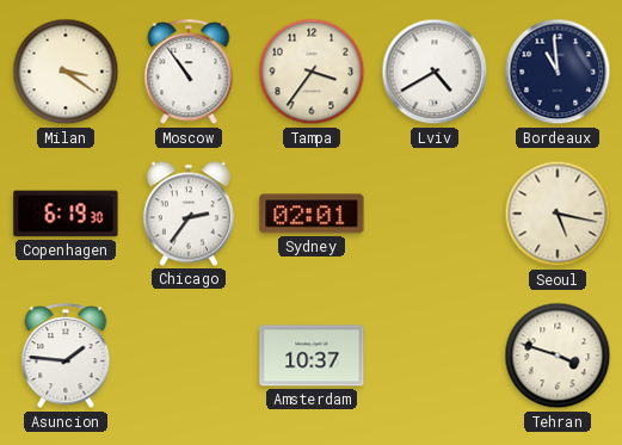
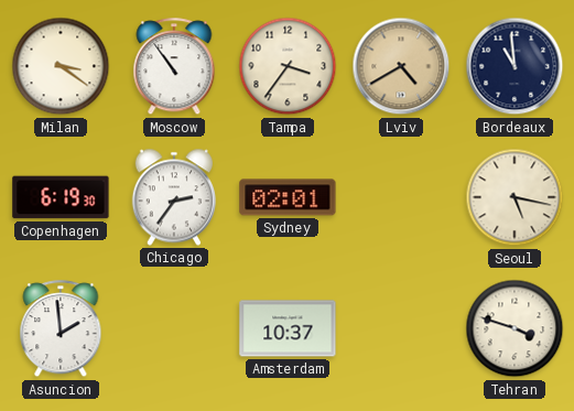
Lviv dial: white -> champagne
Asuncion: 1:46 -> 1:59
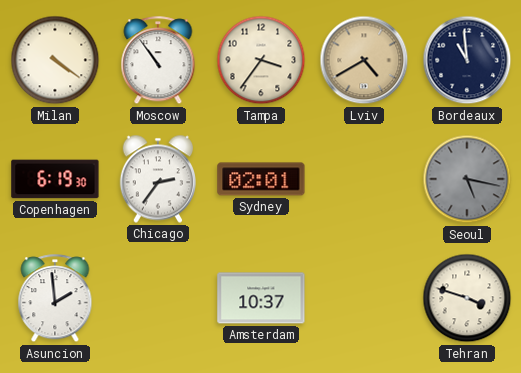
Milan: 3:21 -> 4:21
Seoul dial: cream -> grey
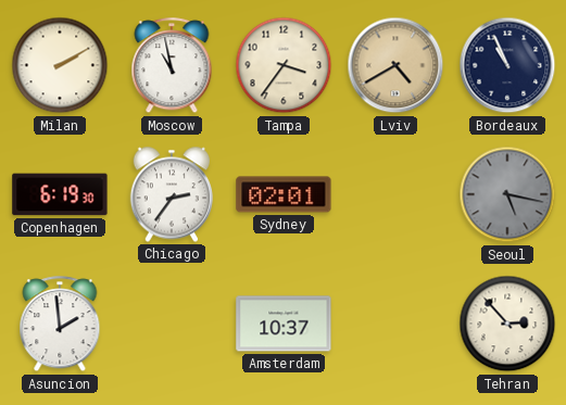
Milan: 4:21 -> 2:10
Moscow: 10:54 -> 10:58
Bordeaux: 10:59 -> 10:56
Tehran: 3:48 -> 2:53
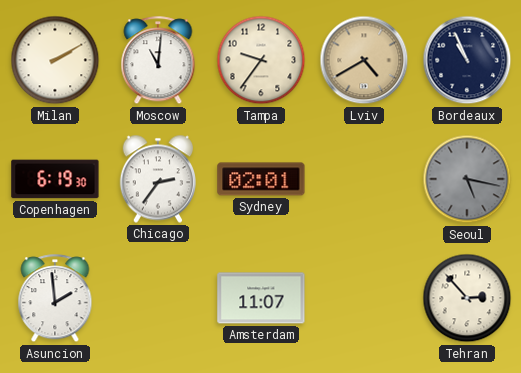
Moscow: 10:58 -> 11:01
Tampa: 3:36 -> 9:36
Amsterdam: 10:37 -> 11:07
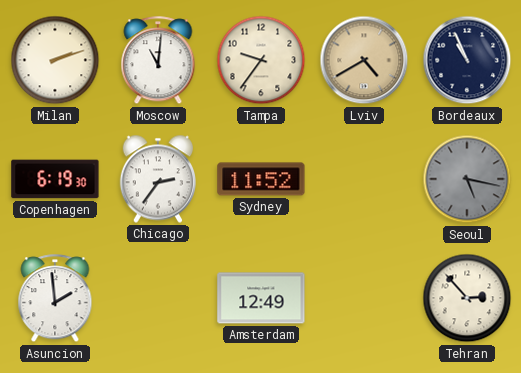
Milan: 2:10 -> 2:12
Sydney: 02:01 -> 11:52
Amsterdam: 11:07 -> 12:49
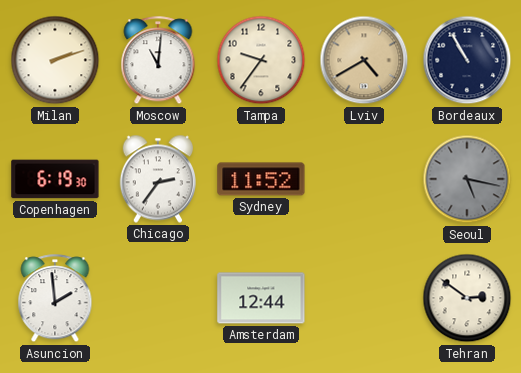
Bordeaux: 10:56 -> 10:55
Amsterdam: 12:49 -> 12:44
Tehran: 2:53 -> 2:51
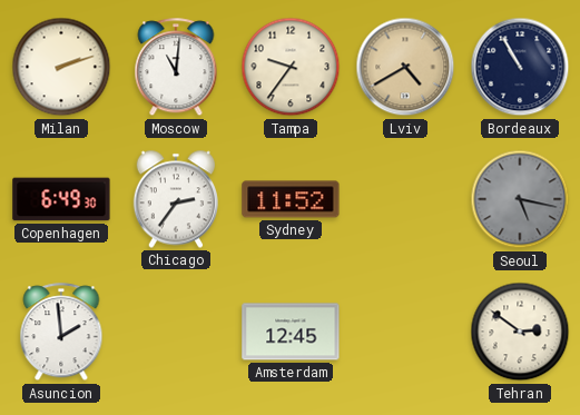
Copenhagen: 6:19 -> 6:49
Amsterdam: 12:44 -> 12:45
